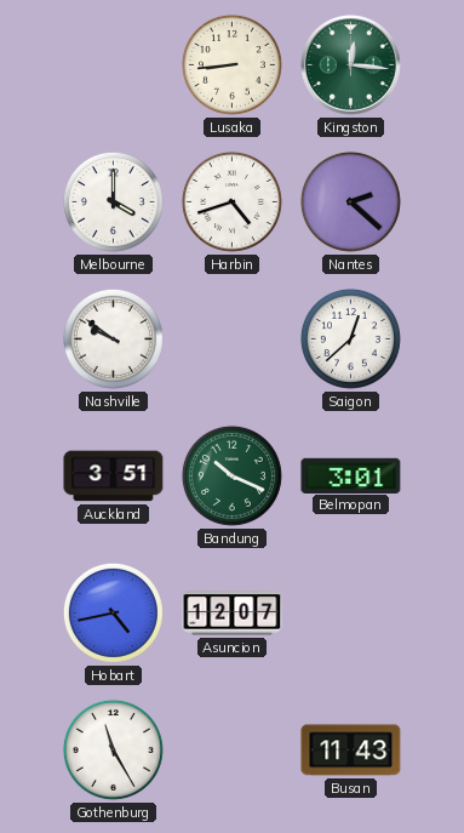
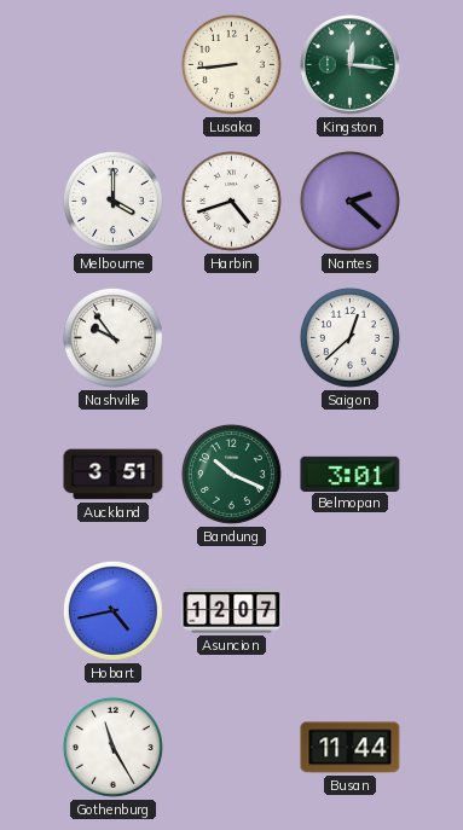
Nashville: 9:51 -> 9:54
Busan: 11:43 -> 11:44
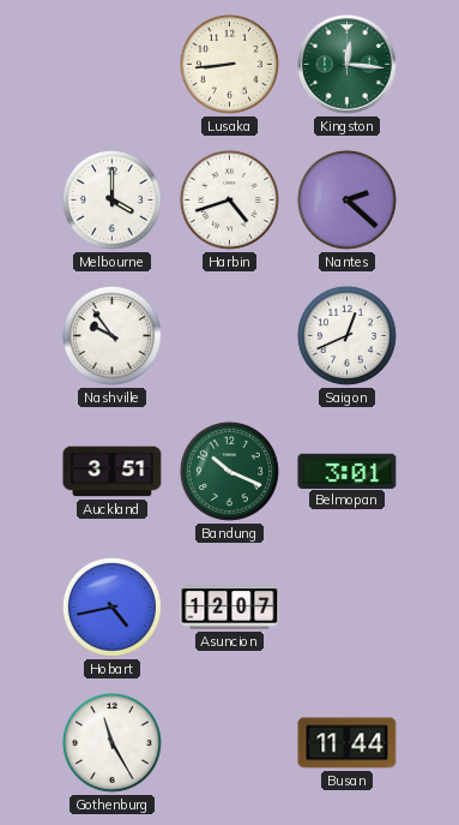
Saigon: 12:38 -> 12:41
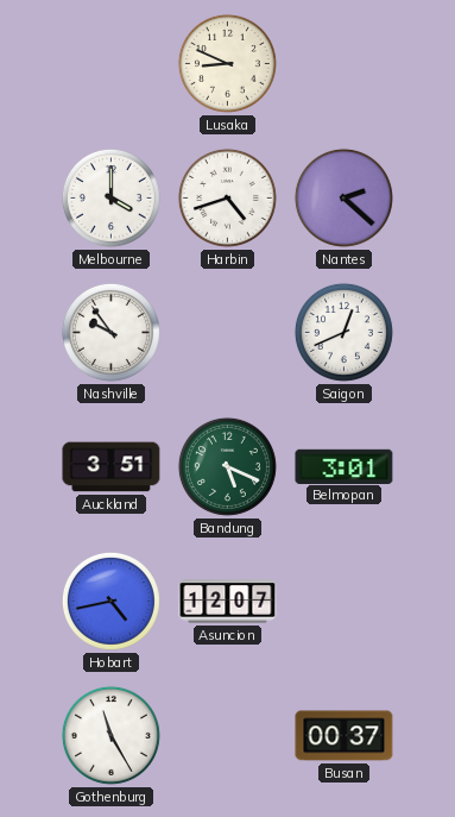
Lusaka: 8:44 -> 8:49
Kingston: 12:16 -> none
Bandung: 10:19 -> 5:19
Busan: 11:44 -> 00:37
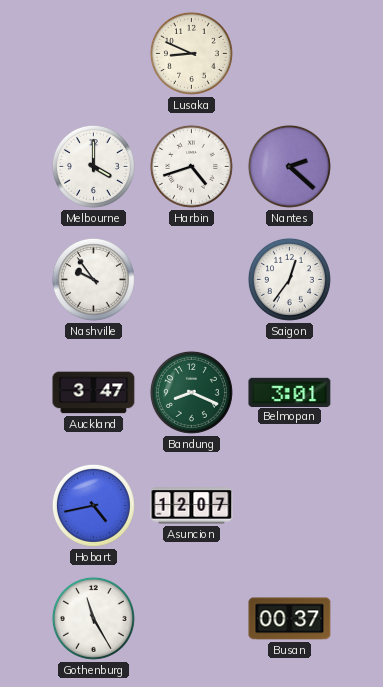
Saigon: 12:41 -> 12:36
Auckland: 3:51 -> 3:47
Bandung: 5:19 -> 8:19
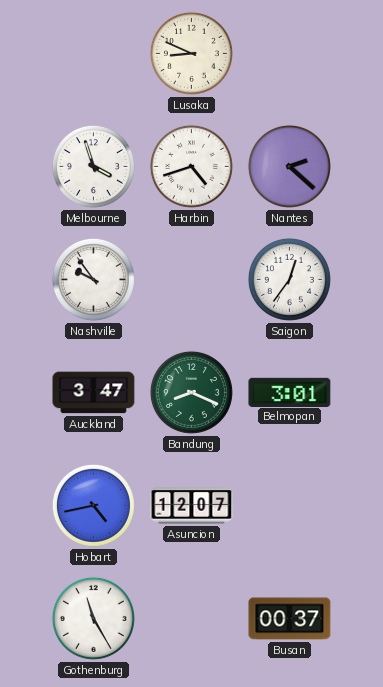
Melbourne: 4:00 -> 3:57
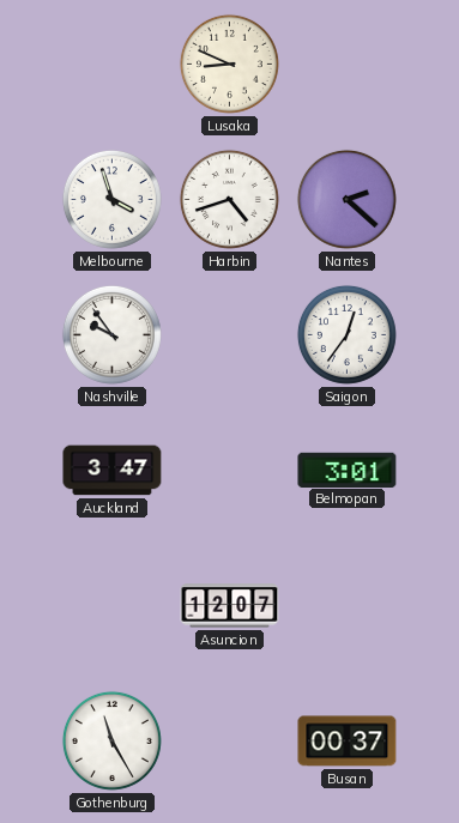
Bandung: 8:19 -> none
Hobart: 4:43 -> none
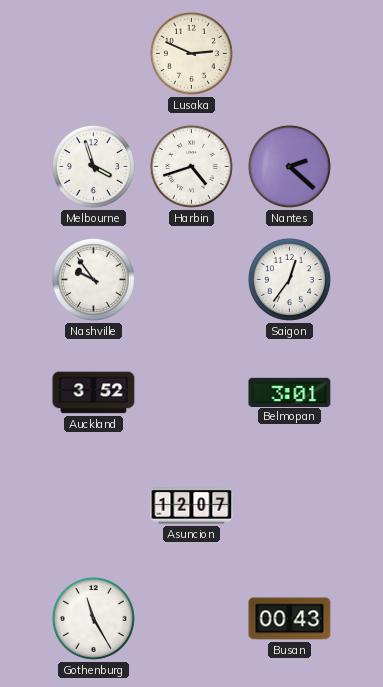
Lusaka: 8:49 -> 2:49
Auckland: 3:47 -> 3:52
Busan: 00:37 -> 00:43
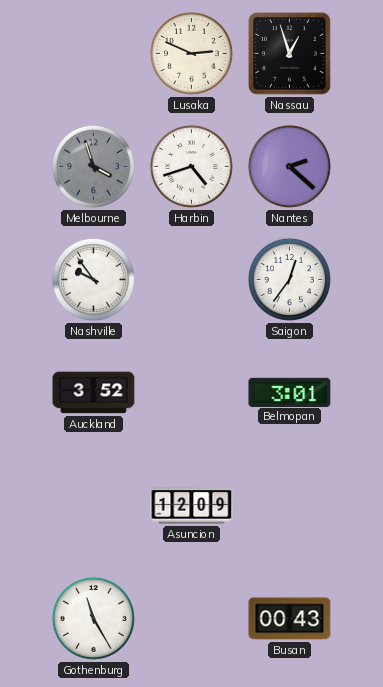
Nassau: none -> 12:57
Melbourne dial: white -> grey
Asuncion: 12:07 -> 12:09
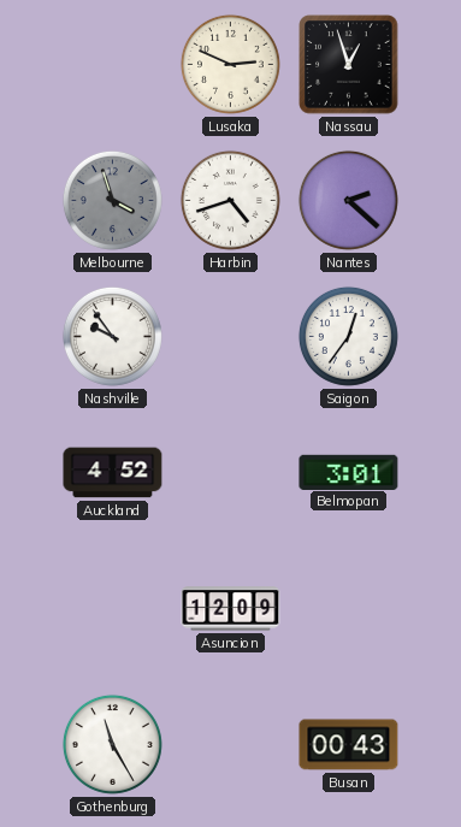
Auckland: 3:52 -> 4:52
